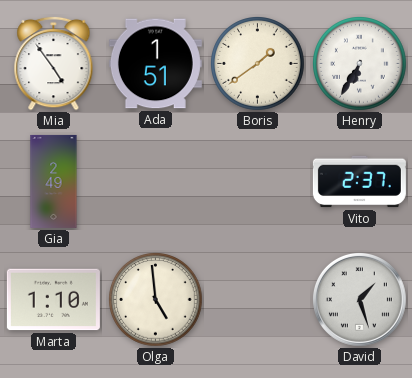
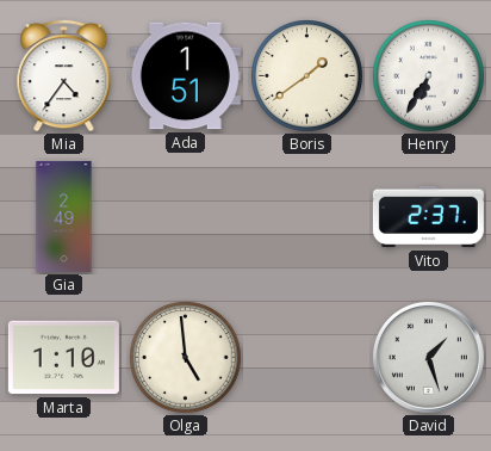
Mia: 4:54 -> 4:36
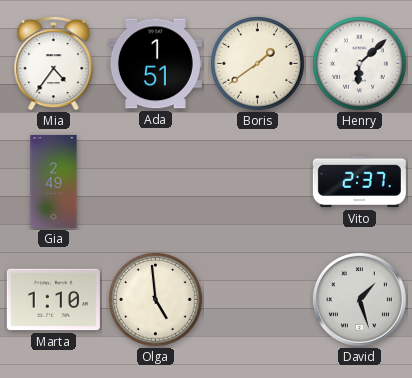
Henry: 6:35 -> 6:08
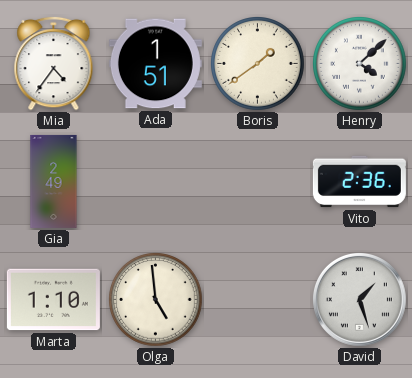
Henry: 6:08 -> 4:08
Vito: 2:37 -> 2:36
